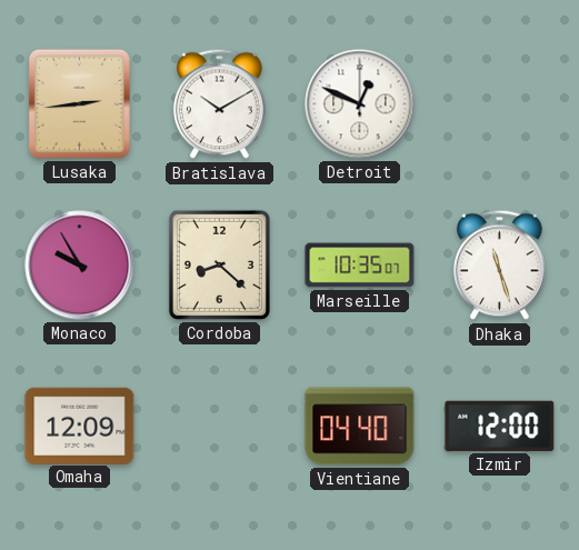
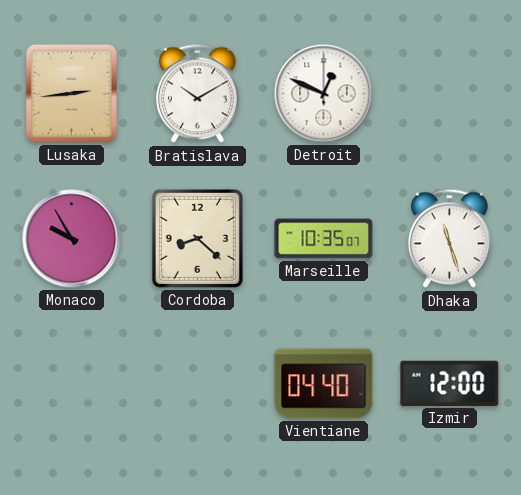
Omaha: 12:09 -> none
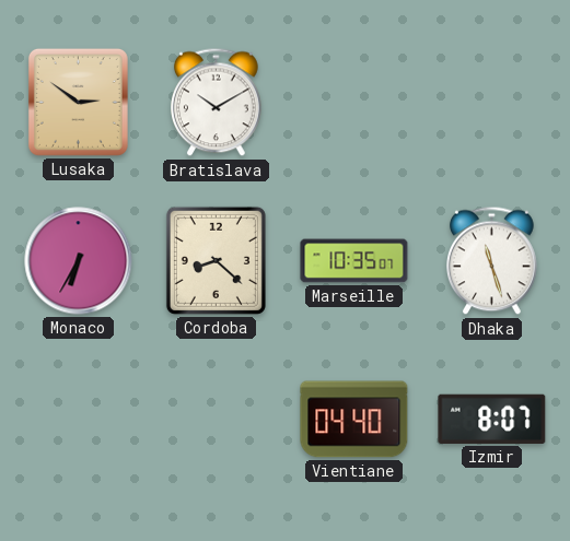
Lusaka: 2:44 -> 2:51
Detroit: 12:49 -> none
Monaco: 9:55 -> 6:35
Izmir: 12:00 -> 8:07
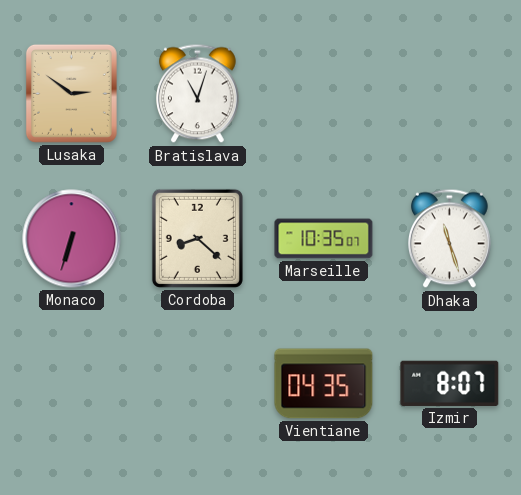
Bratislava: 10:10 -> 11:03
Monaco: 6:35 -> 6:33
Vientiane: 04:40 -> 04:35
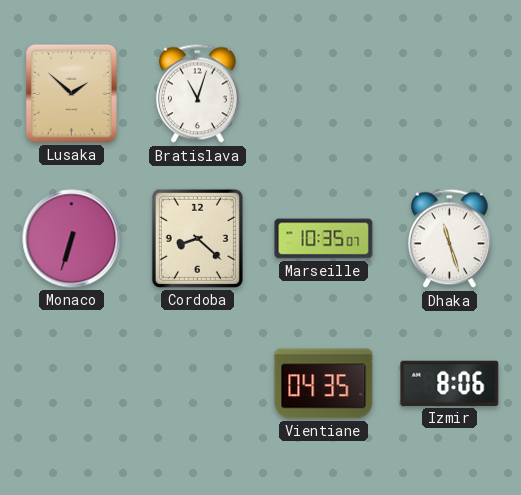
Lusaka: 2:51 -> 1:52
Izmir: 8:07 -> 8:06
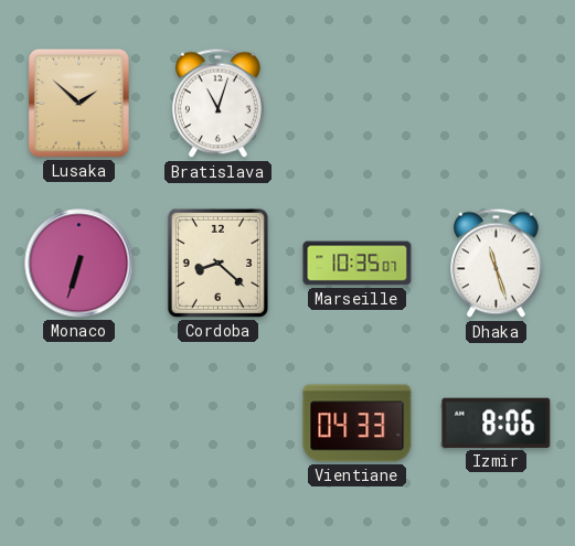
Vientiane: 04:35 -> 04:33
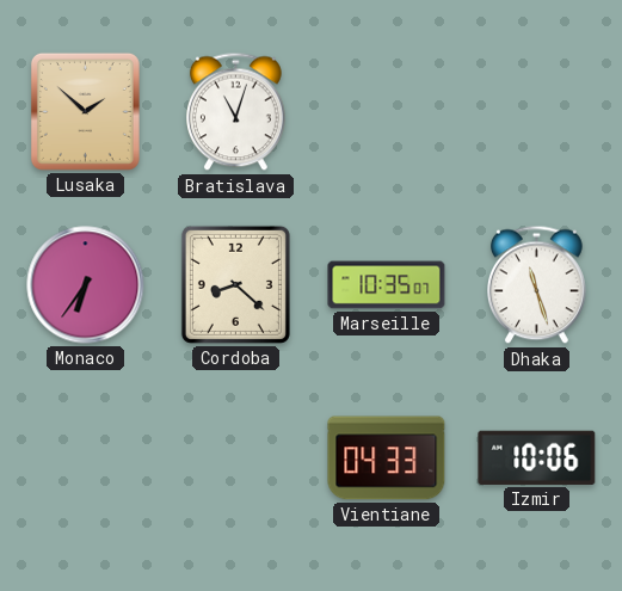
Monaco: 6:33 -> 6:36
Izmir: 8:06 -> 10:06
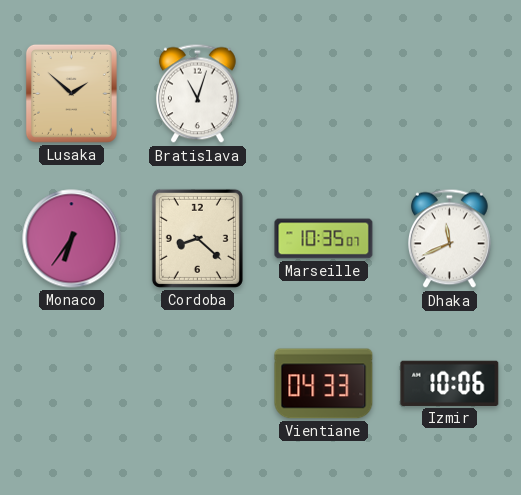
Dhaka: 11:27 -> 11:41
